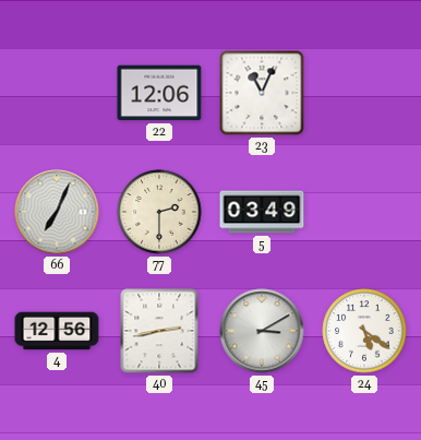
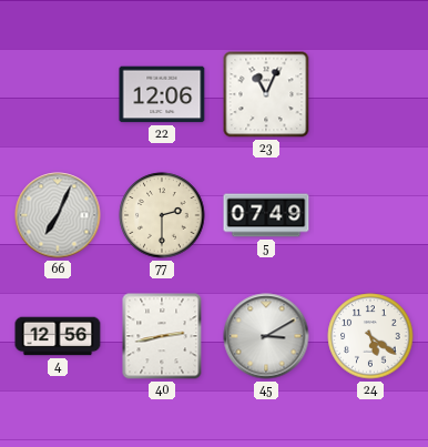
5: 03:49 -> 07:49
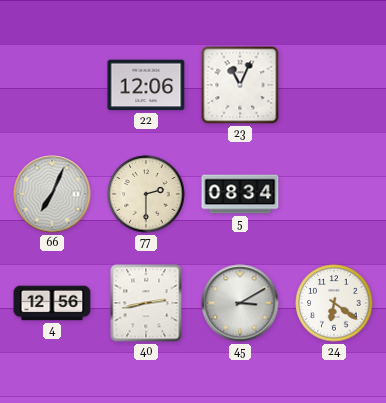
5: 07:49 -> 08:34
24: 5:21 -> 6:21
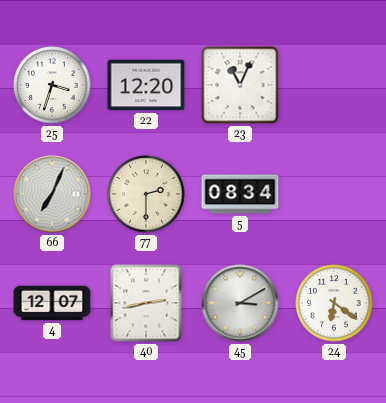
25: none -> 3:33
22: 12:06 -> 12:20
4: 12:56 -> 12:07
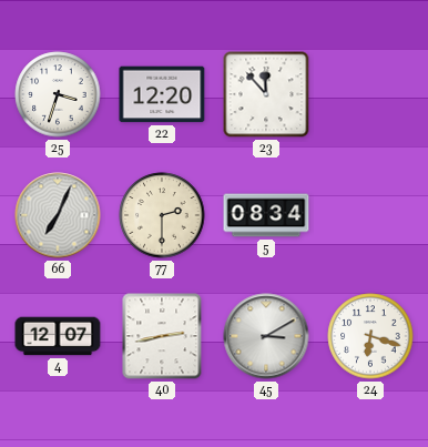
23: 11:04 -> 11:53
24: 6:21 -> 6:18
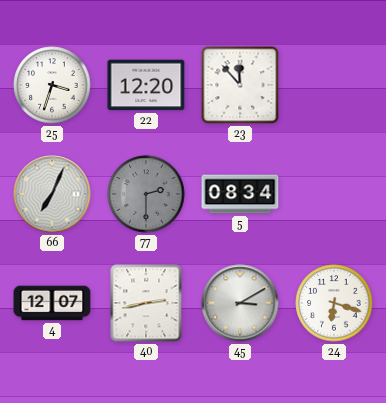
77 dial: cream -> grey
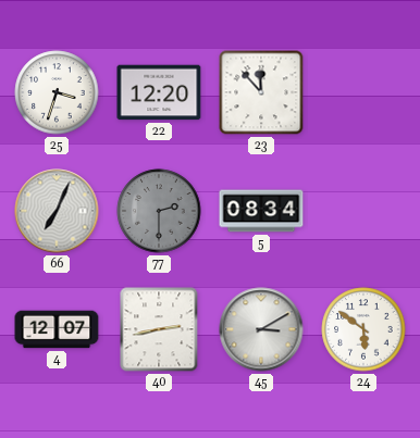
24: 6:18 -> 5:51
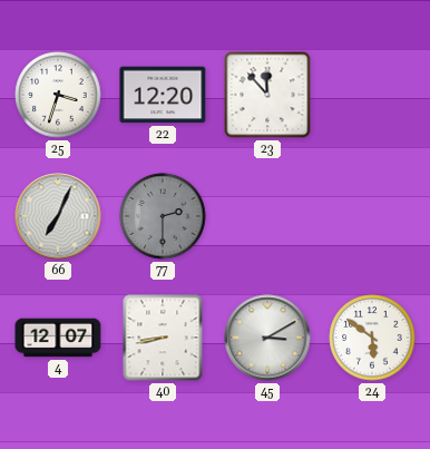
5: 08:34 -> none
40: 2:43 -> 8:43
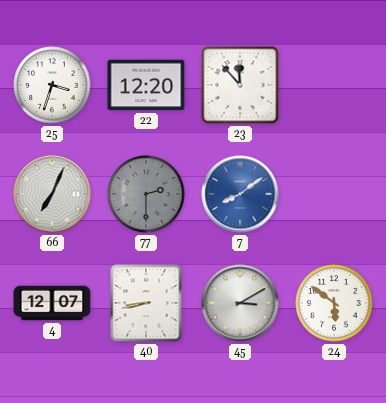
7: none -> 8:09
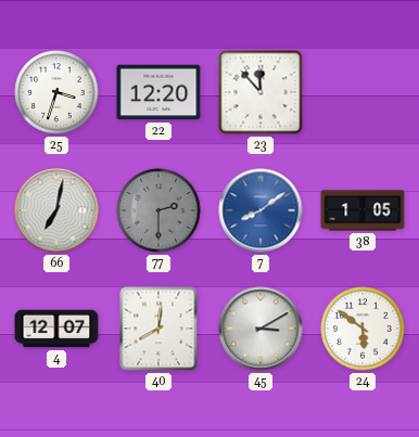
66: 7:04 -> 7:02
38: none -> 1:05
40: 8:43 -> 8:01
